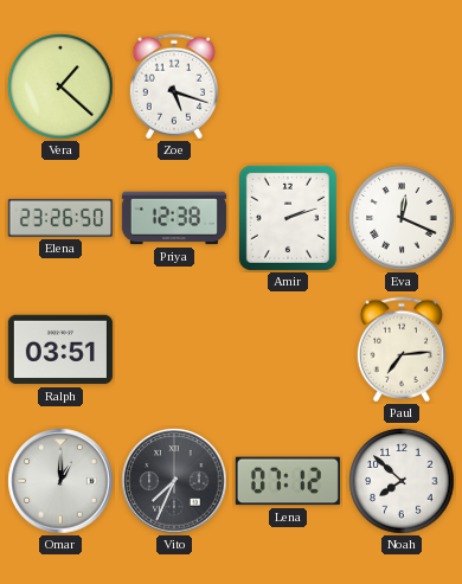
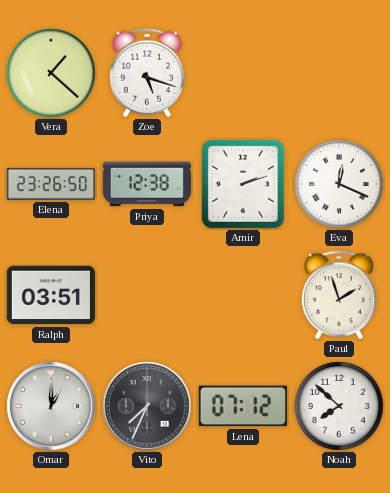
Paul: 7:14 -> 1:57
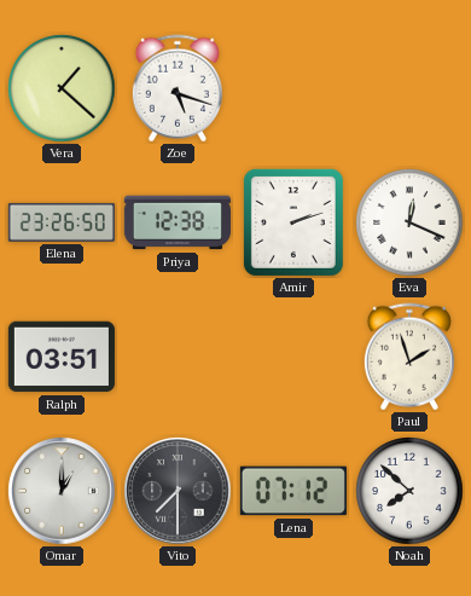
Vito: 7:34 -> 7:30
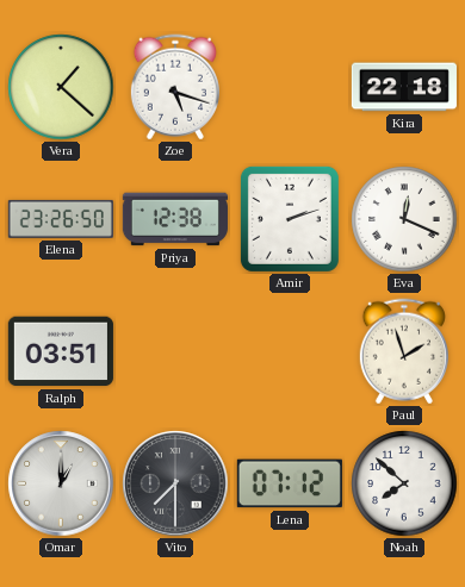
Kira: none -> 22:18
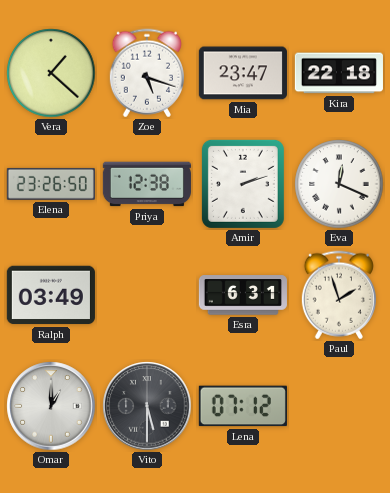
Mia: none -> 23:47
Ralph: 03:51 -> 03:49
Esra: none -> 6:31
Vito: 7:30 -> 5:30
Noah: 7:52 -> none
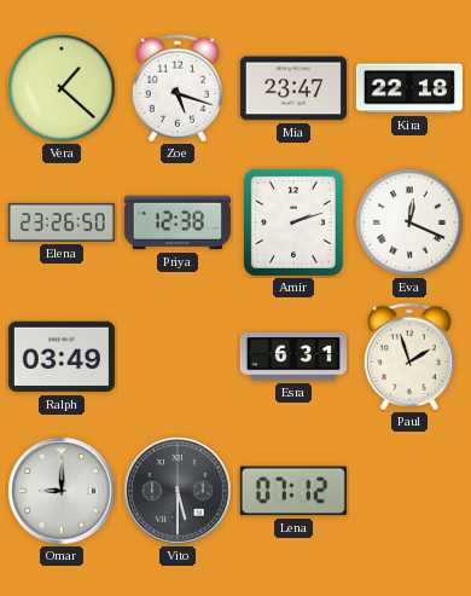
Omar: 1:00 -> 9:00
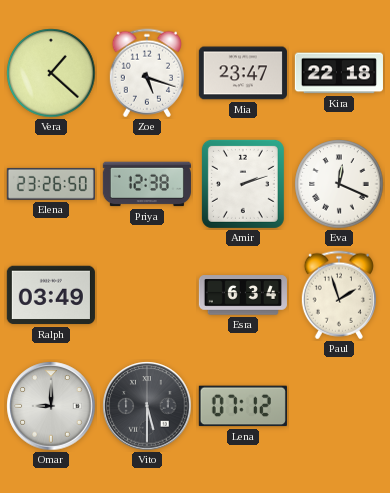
Esra: 6:31 -> 6:34
